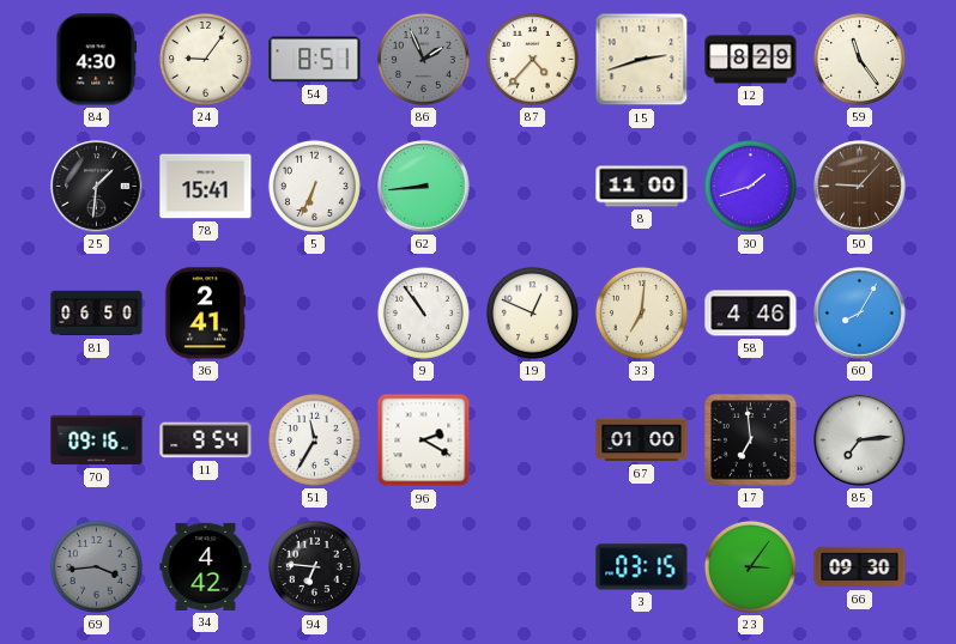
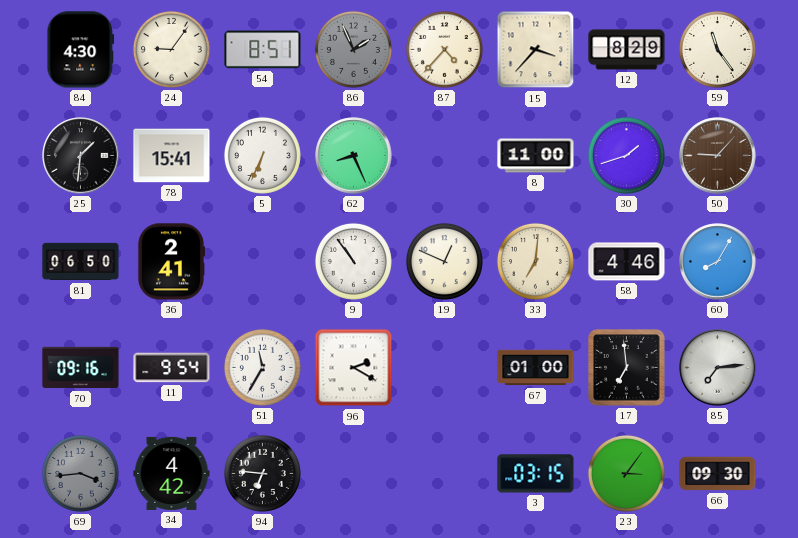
15: 2:42 -> 3:37
62: 8:44 -> 8:26
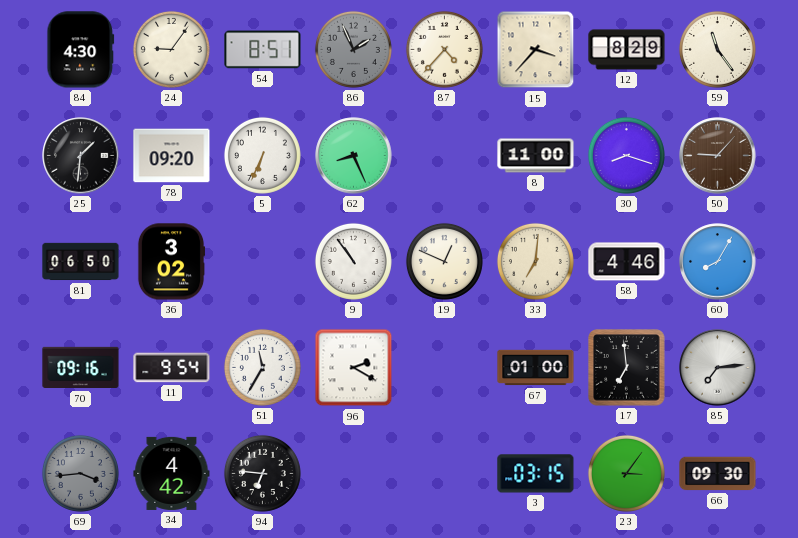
78: 15:41 -> 09:20
30: 1:42 -> 8:18
36: 2:41 -> 3:02
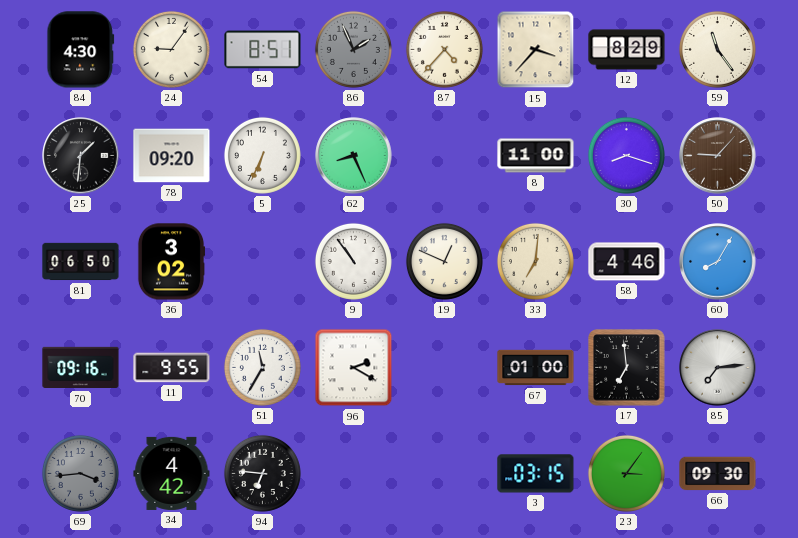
11: 9:54 -> 9:55
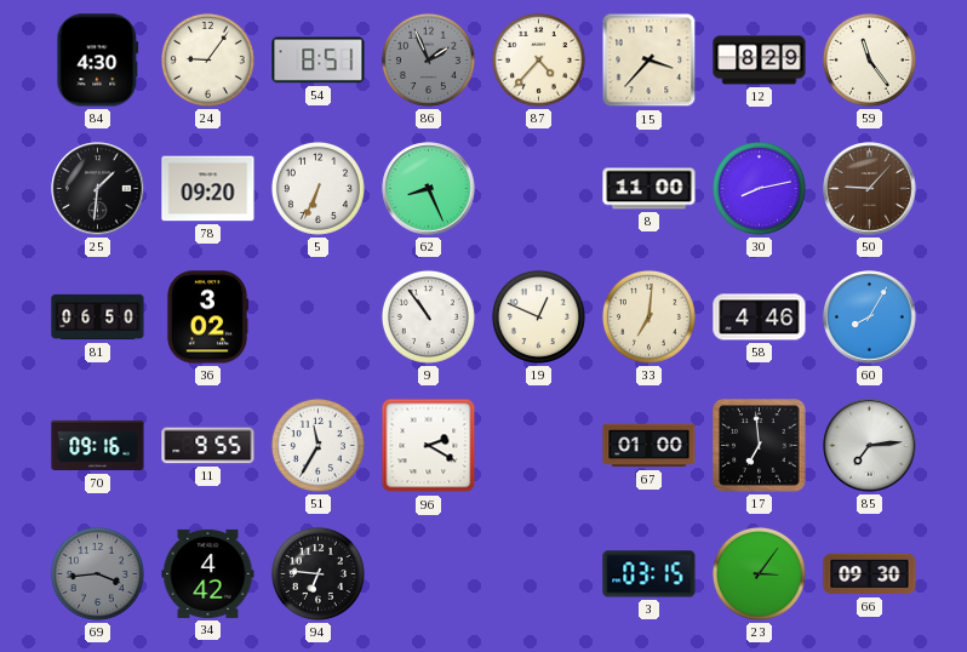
30: 8:18 -> 8:13
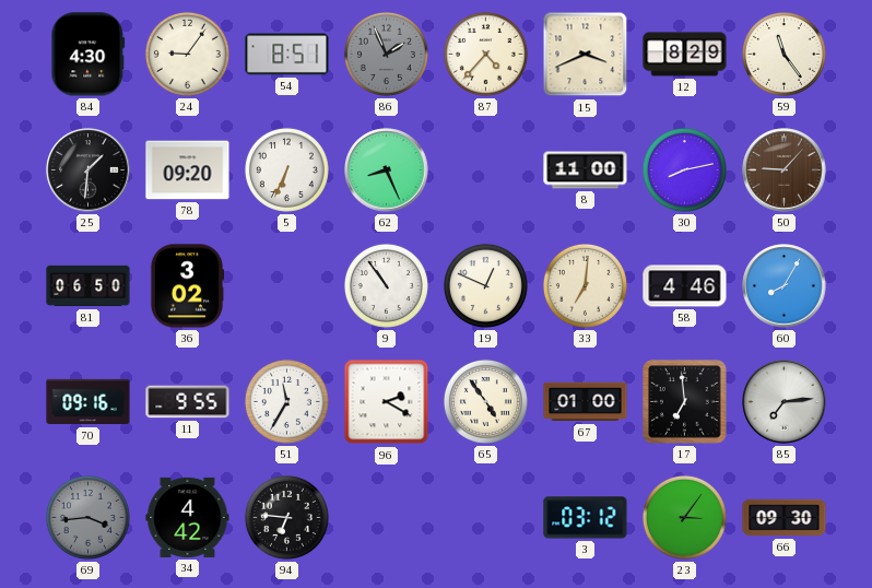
15: 3:37 -> 3:41
65: none -> 4:54
3: 03:15 -> 03:12
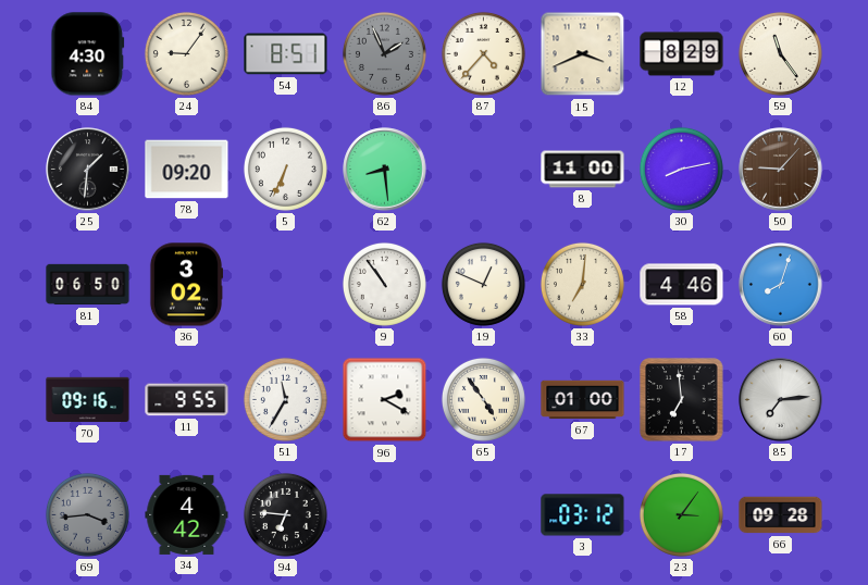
62: 8:26 -> 8:29
60: 8:05 -> 8:03
66: 09:30 -> 09:28
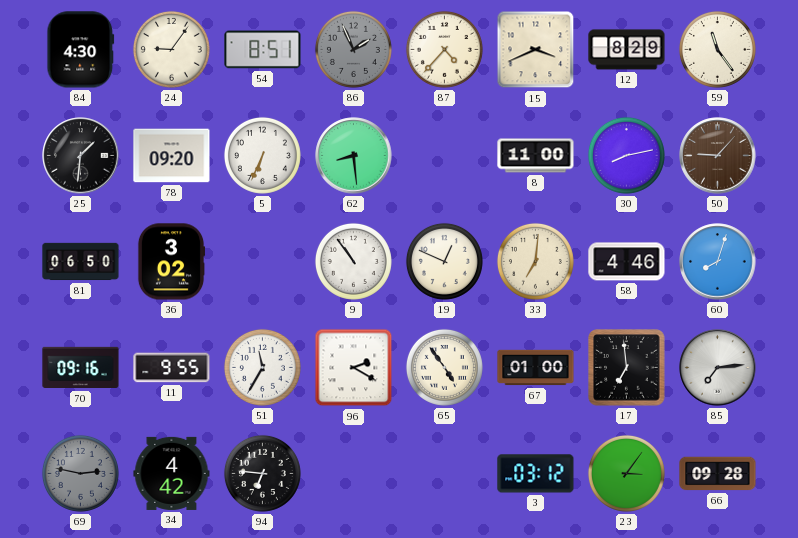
69: 3:44 -> 2:47
